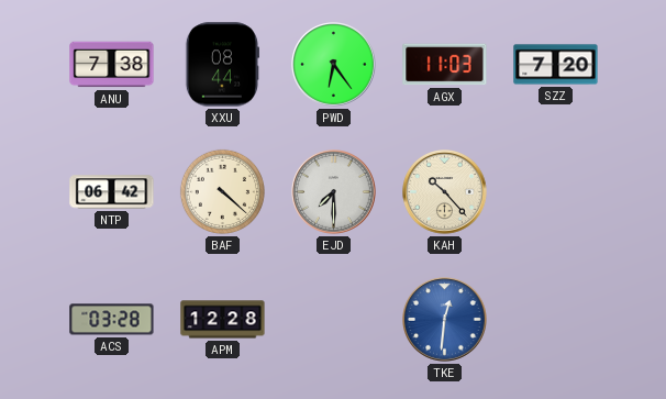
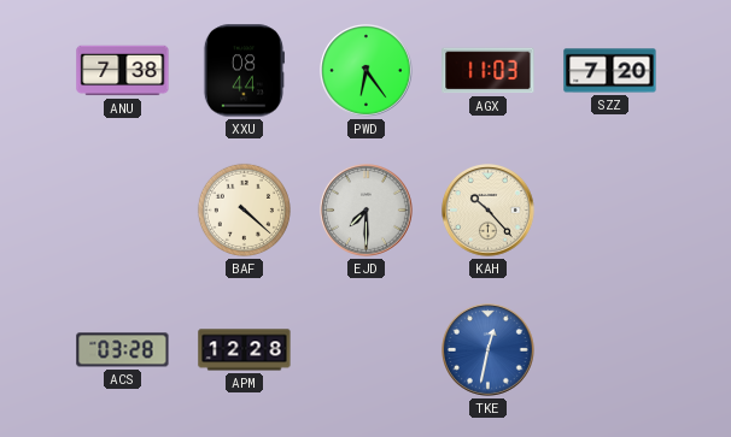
NTP: 06:42 -> none
TKE: 12:31 -> 12:32
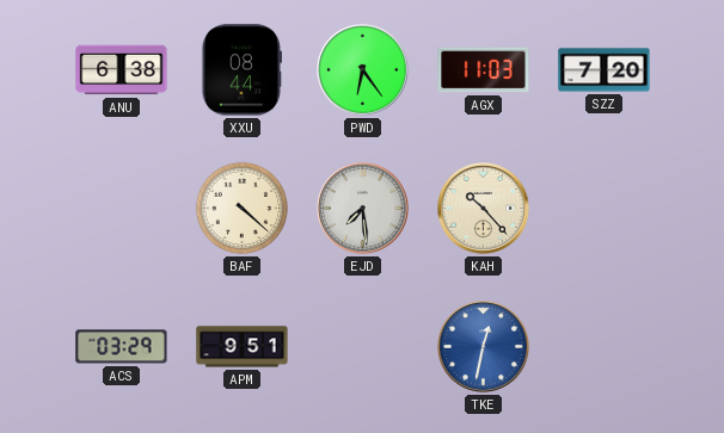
ANU: 7:38 -> 6:38
EJD: 7:30 -> 7:29
ACS: 03:28 -> 03:29
APM: 12:28 -> 9:51
